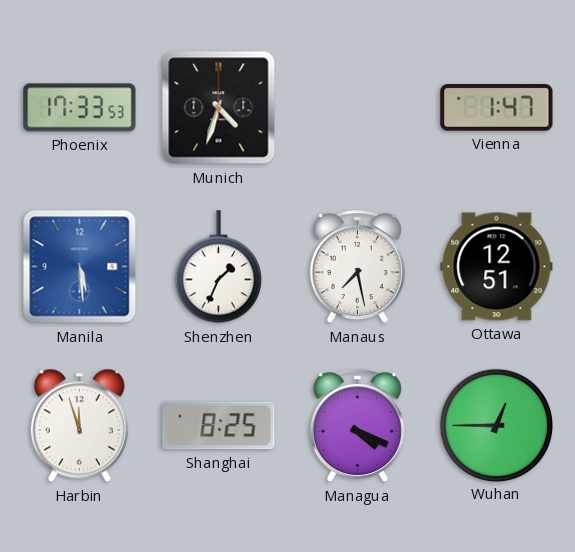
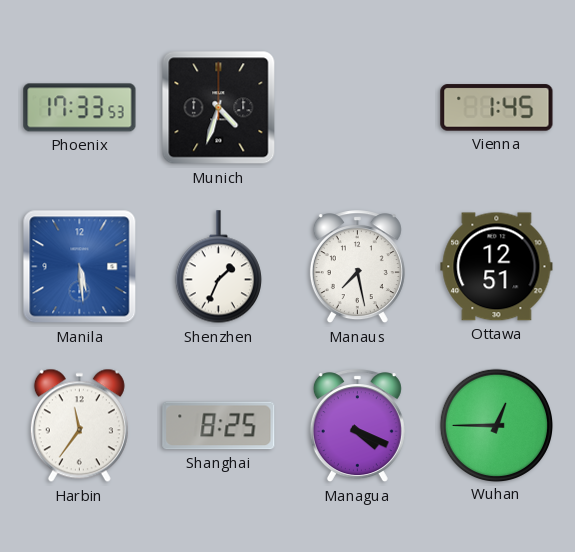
Vienna: 1:47 -> 1:45
Harbin: 11:57 -> 11:36
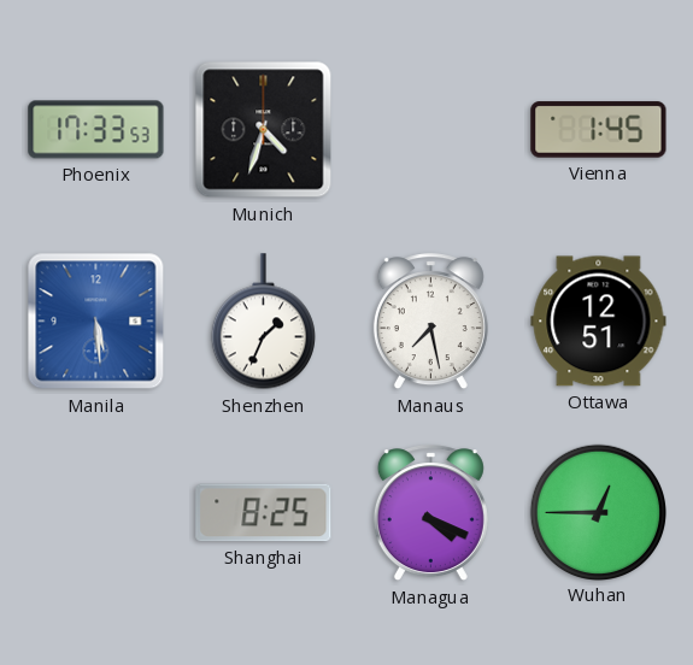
Harbin: 11:36 -> none
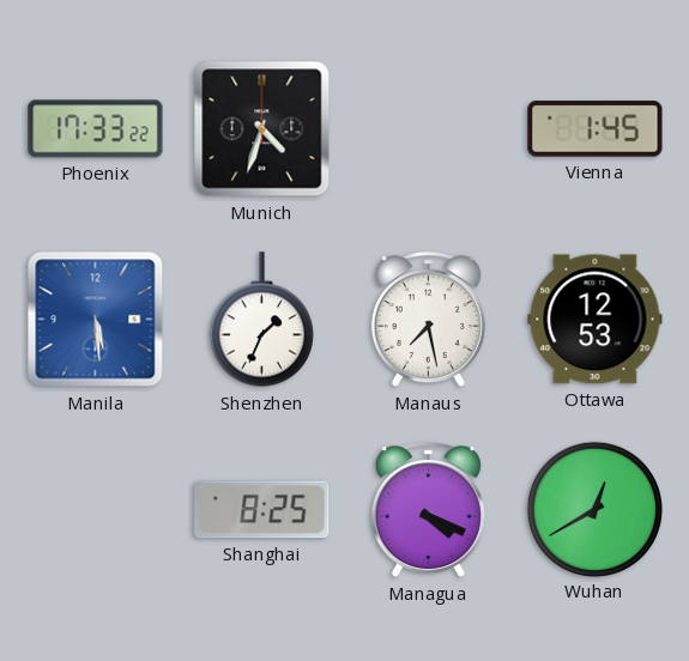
Phoenix: 17:33:53 -> 17:33:22
Ottawa: 12:51 -> 12:53
Wuhan: 12:45 -> 12:40
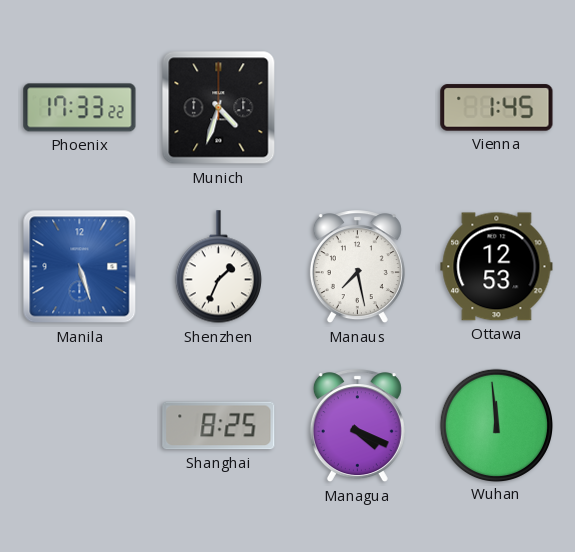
Manila: 5:29 -> 5:27
Wuhan: 12:40 -> 11:59
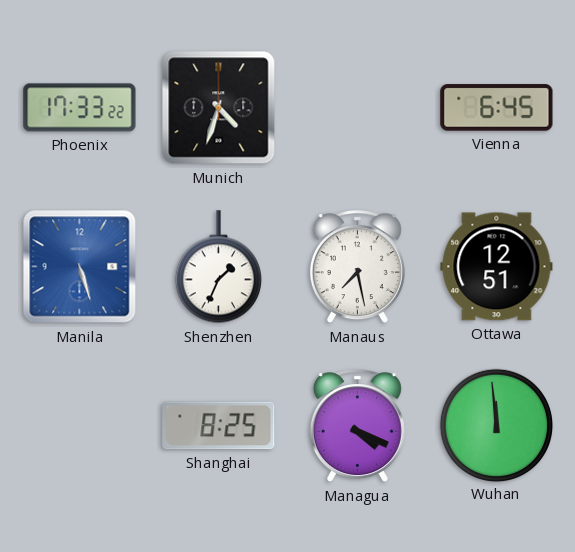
Vienna: 1:45 -> 6:45
Ottawa: 12:53 -> 12:51
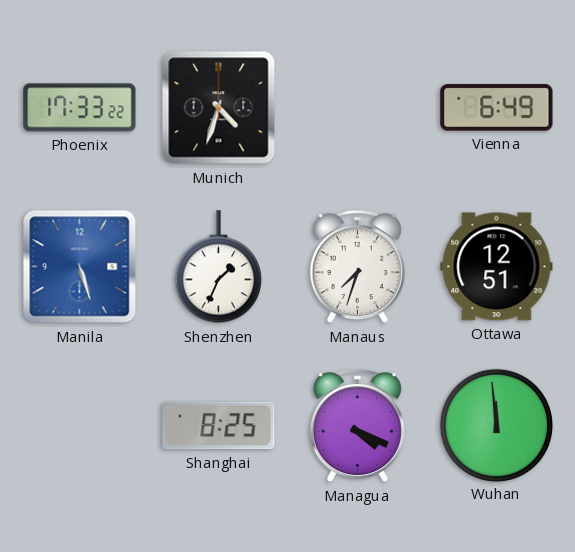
Vienna: 6:45 -> 6:49
Manaus: 7:28 -> 7:33
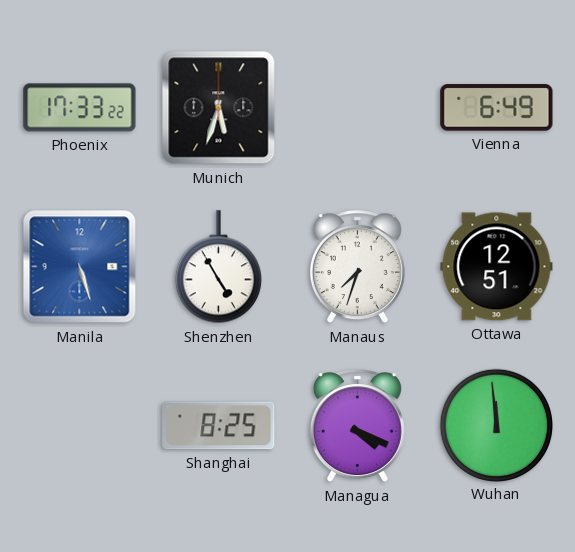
Munich: 4:33 -> 5:33
Shenzhen: 1:34 -> 4:55
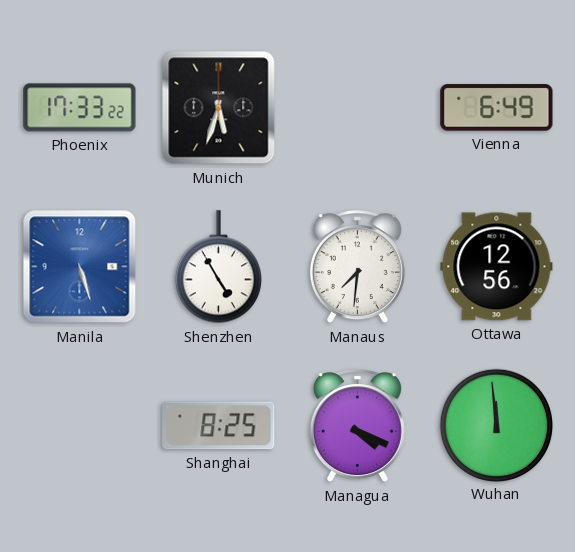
Manaus: 7:33 -> 7:31
Ottawa: 12:51 -> 12:56
